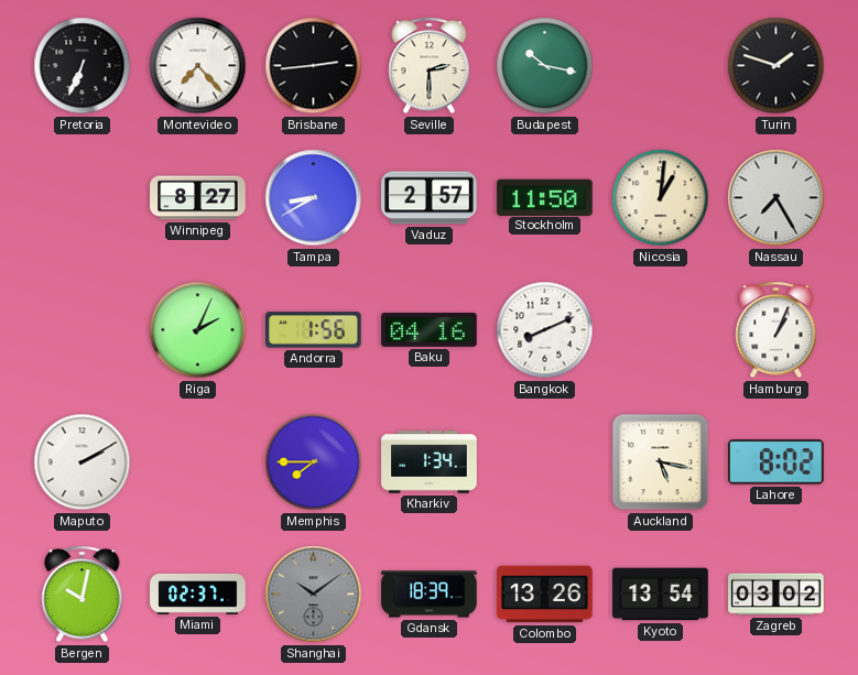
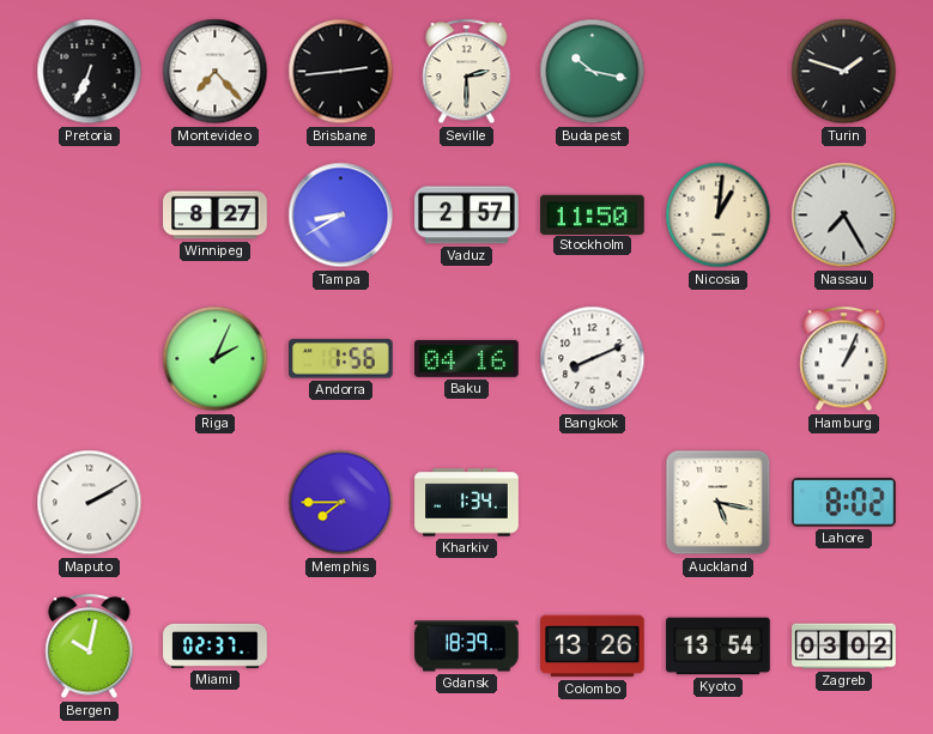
Shanghai: 10:09 -> none
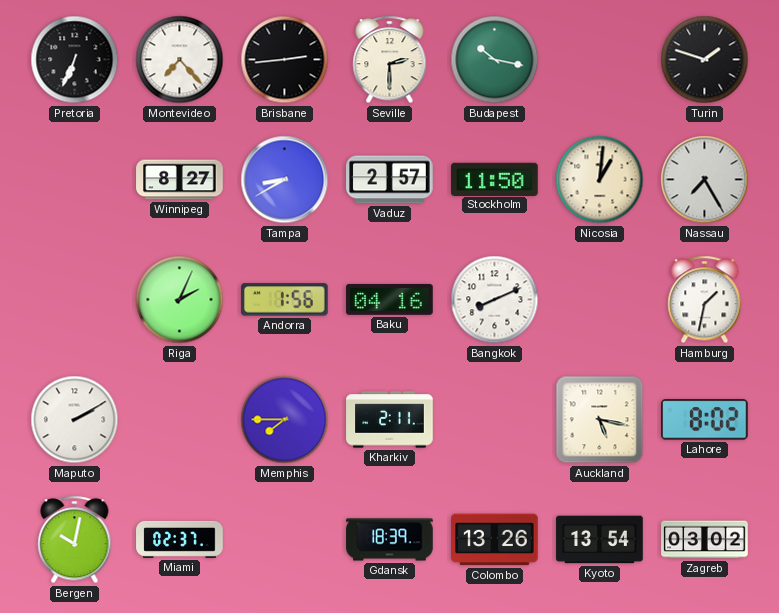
Hamburg: 1:04 -> 1:32
Kharkiv: 1:34 -> 2:11
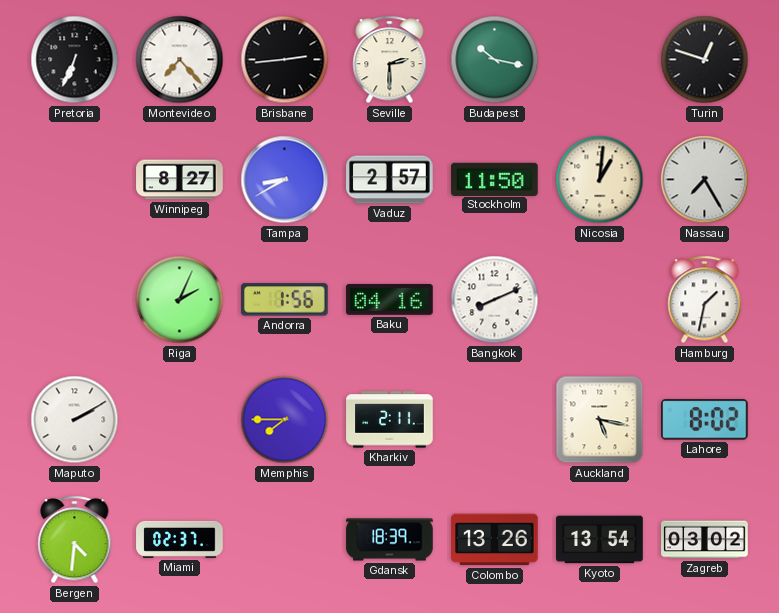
Turin: 1:48 -> 12:48
Bergen: 10:02 -> 4:31
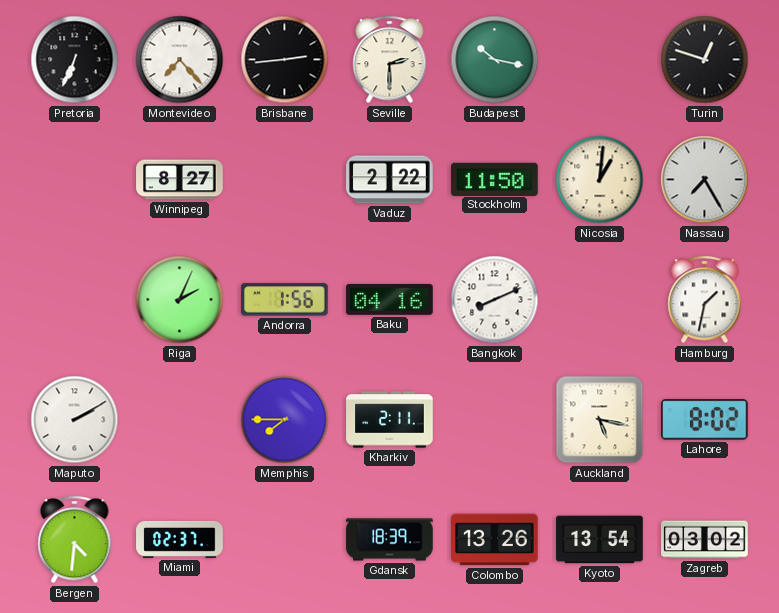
Tampa: 8:40 -> none
Vaduz: 2:57 -> 2:22
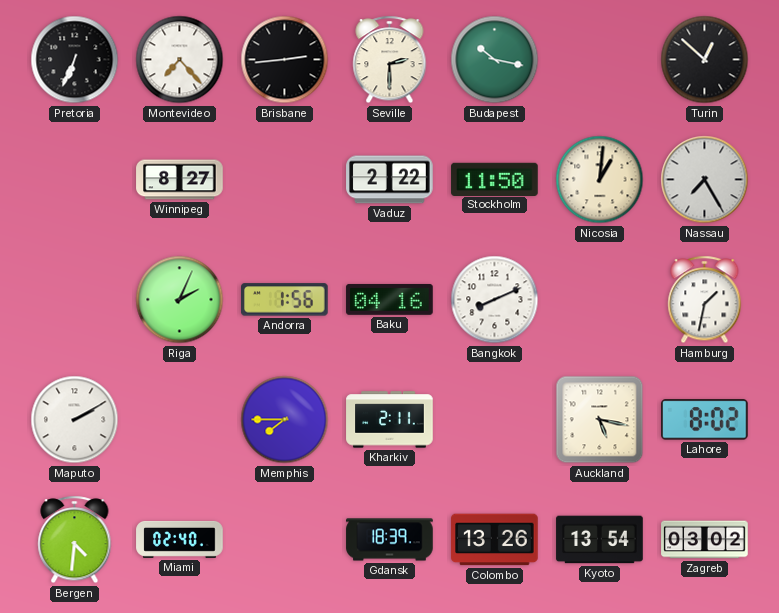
Turin: 12:48 -> 12:52
Miami: 02:37 -> 02:40
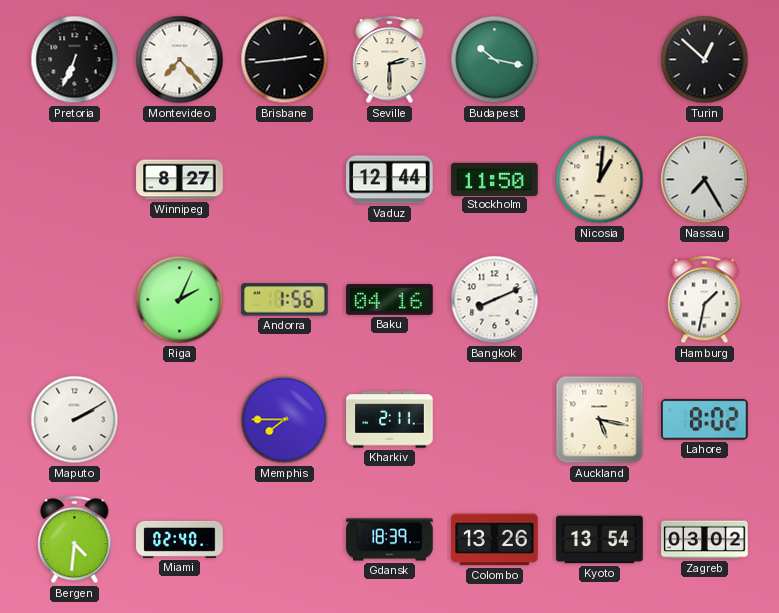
Vaduz: 2:22 -> 12:44
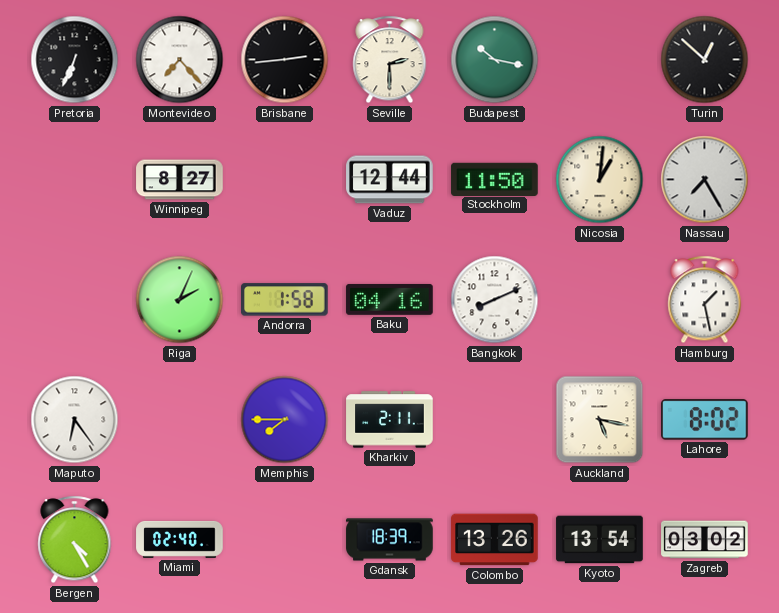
Andorra: 1:56 -> 1:58
Hamburg: 1:32 -> 1:28
Maputo: 2:10 -> 6:24
Bergen: 4:31 -> 4:25
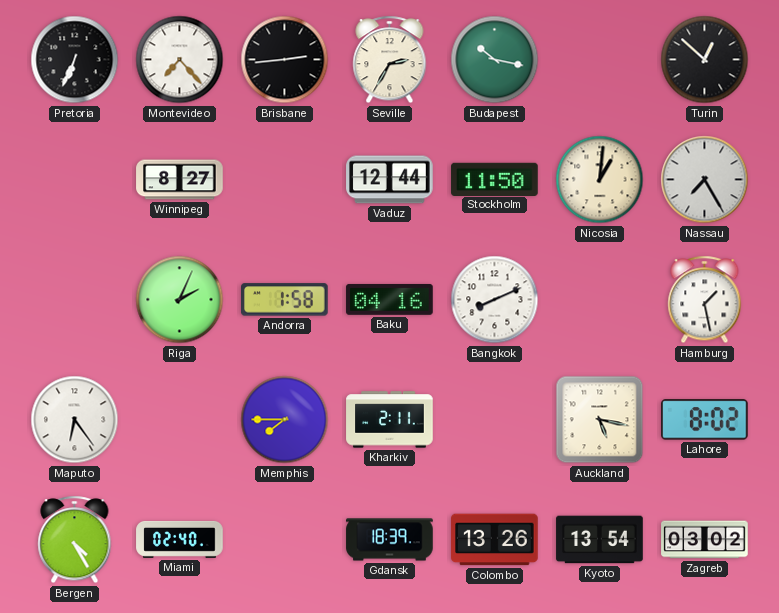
Seville: 2:30 -> 2:35
